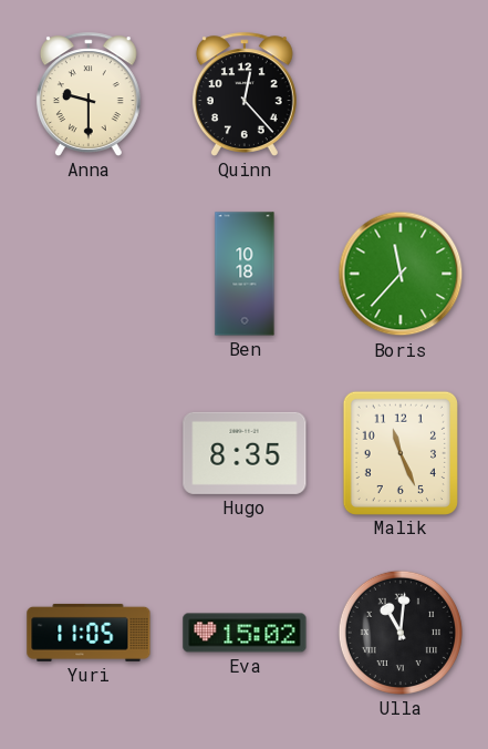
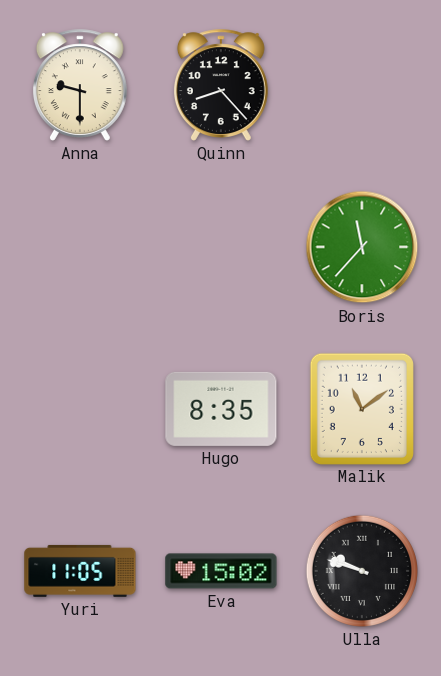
Quinn: 12:23 -> 8:23
Ben: 10:18 -> none
Malik: 11:26 -> 11:09
Ulla: 11:01 -> 9:48
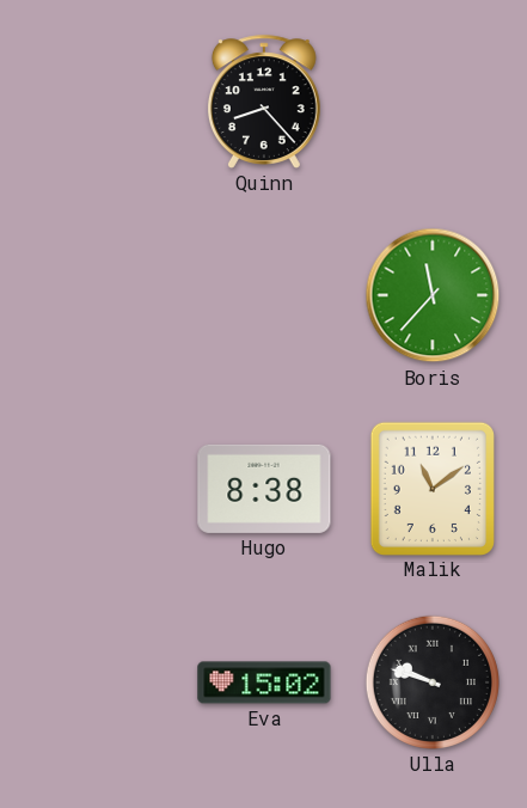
Anna: 9:30 -> none
Hugo: 8:35 -> 8:38
Yuri: 11:05 -> none
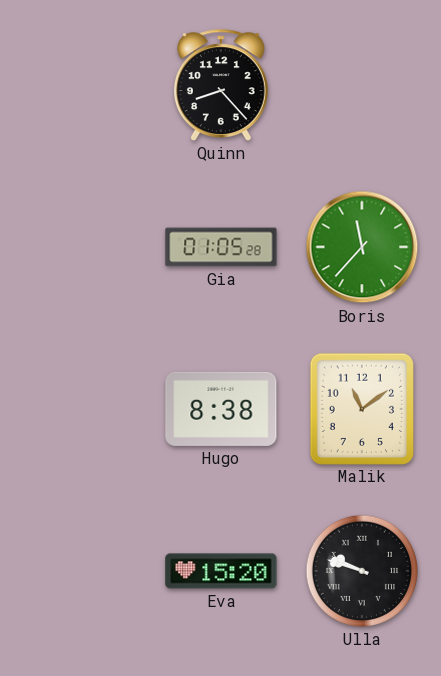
Gia: none -> 01:05
Eva: 15:02 -> 15:20
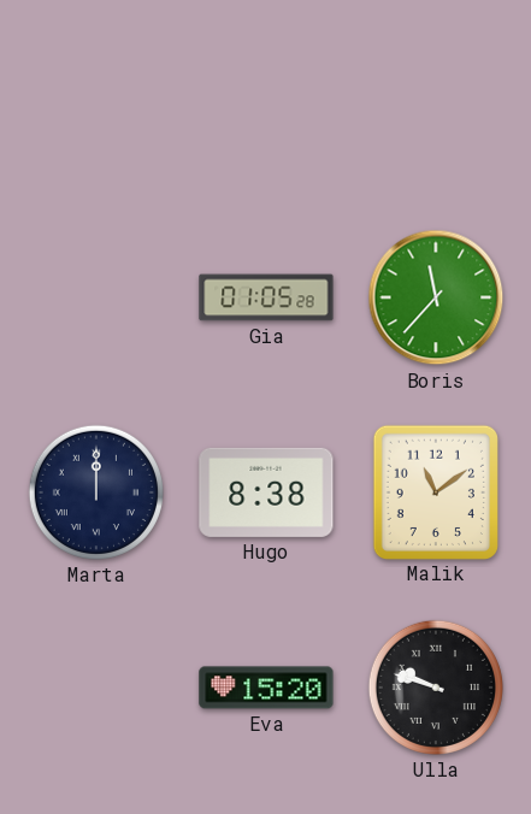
Quinn: 8:23 -> none
Marta: none -> 12:00
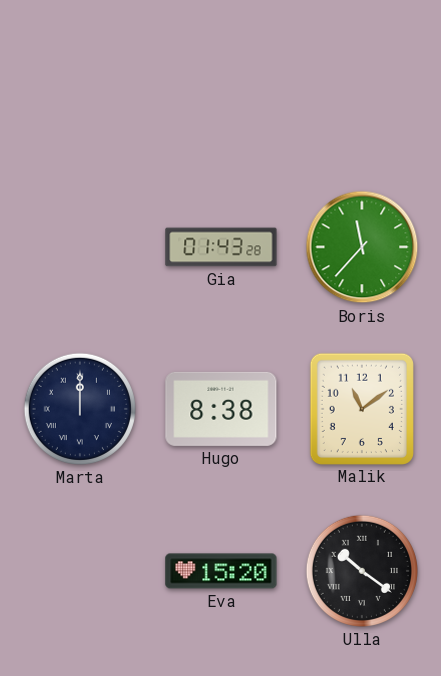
Gia: 01:05 -> 01:43
Ulla: 9:48 -> 10:21
